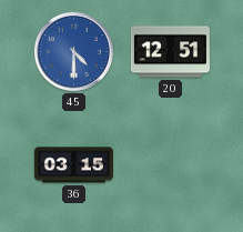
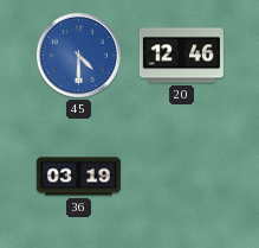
20: 12:51 -> 12:46
36: 03:15 -> 03:19
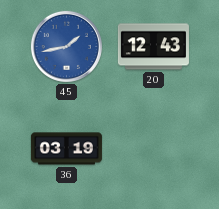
45: 4:30 -> 1:43
20: 12:46 -> 12:43
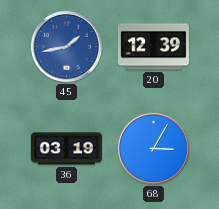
20: 12:43 -> 12:39
68: none -> 3:05
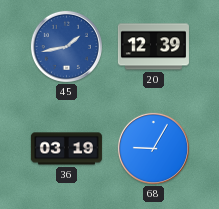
68: 3:05 -> 9:05
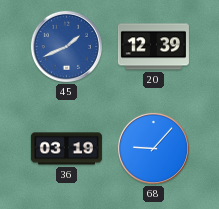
45: 1:43 -> 1:41
68: 9:05 -> 9:07
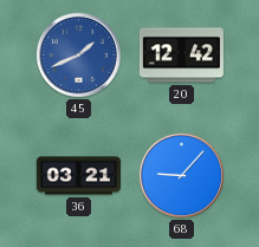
20: 12:39 -> 12:42
36: 03:19 -> 03:21
